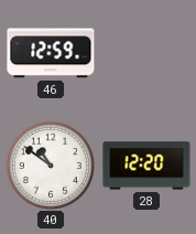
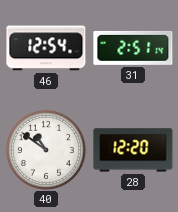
46: 12:59 -> 12:54
31: none -> 2:51
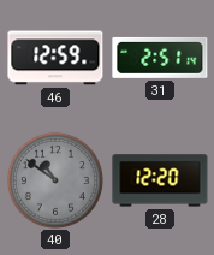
46: 12:54 -> 12:59
40 dial: white -> grey
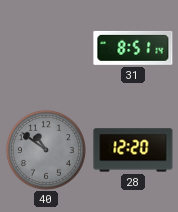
46: 12:59 -> none
31: 2:51 -> 8:51
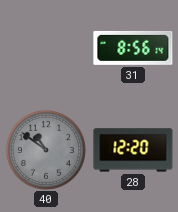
31: 8:51 -> 8:56
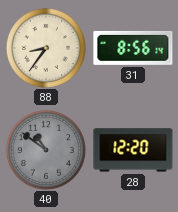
88: none -> 8:36
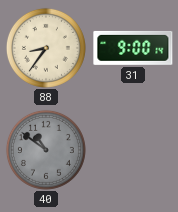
31: 8:56 -> 9:00
28: 12:20 -> none
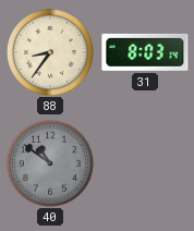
31: 9:00 -> 8:03
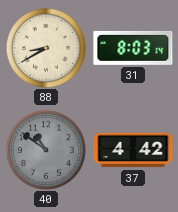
88: 8:36 -> 8:40
37: none -> 4:42
